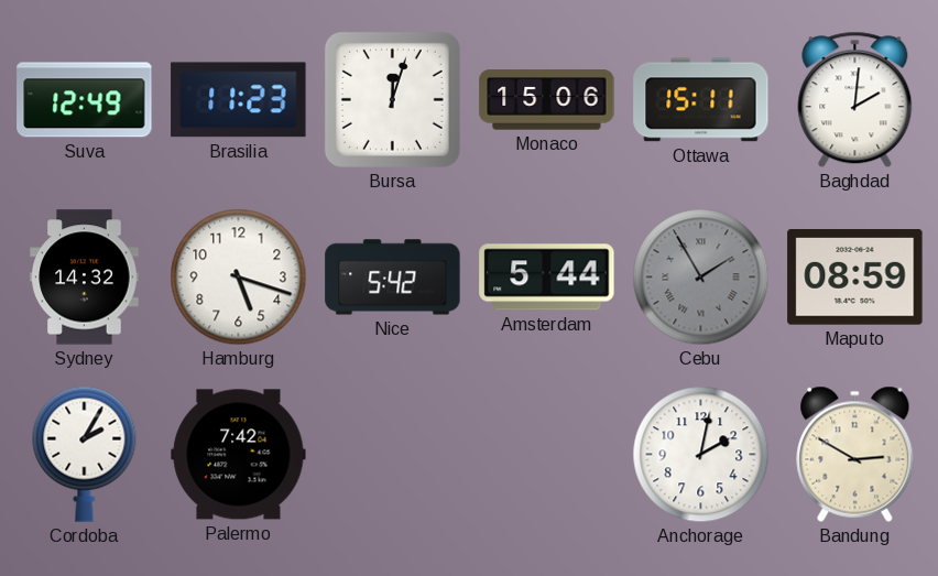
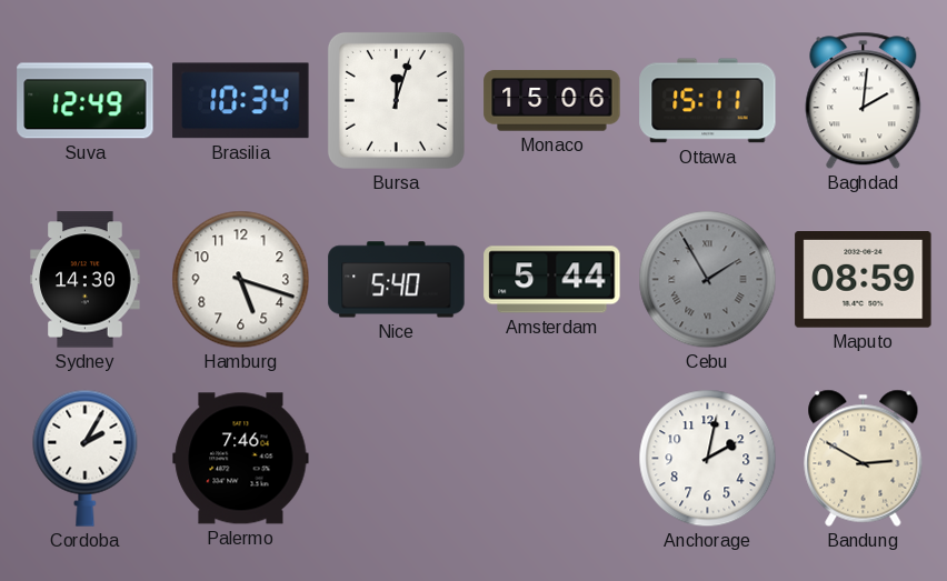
Brasilia: 11:23 -> 10:34
Sydney: 14:32 -> 14:30
Nice: 5:42 -> 5:40
Palermo: 7:42 -> 7:46
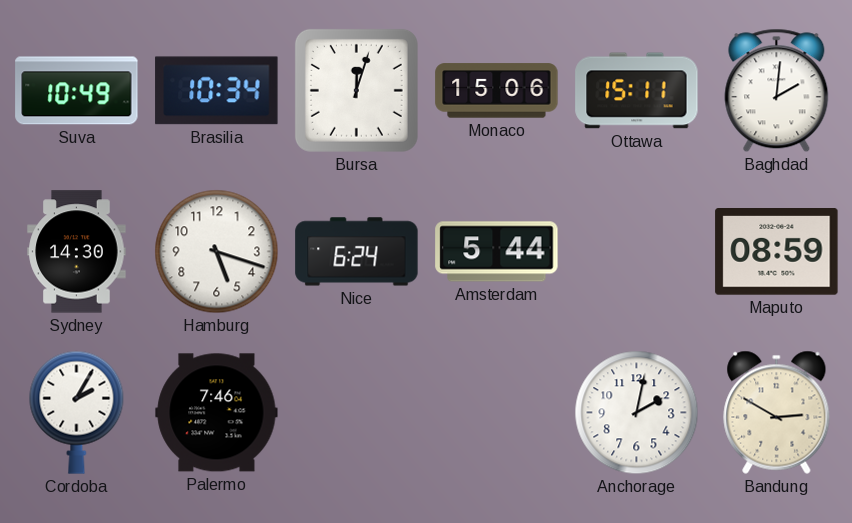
Suva: 12:49 -> 10:49
Nice: 5:40 -> 6:24
Cebu: 1:55 -> none
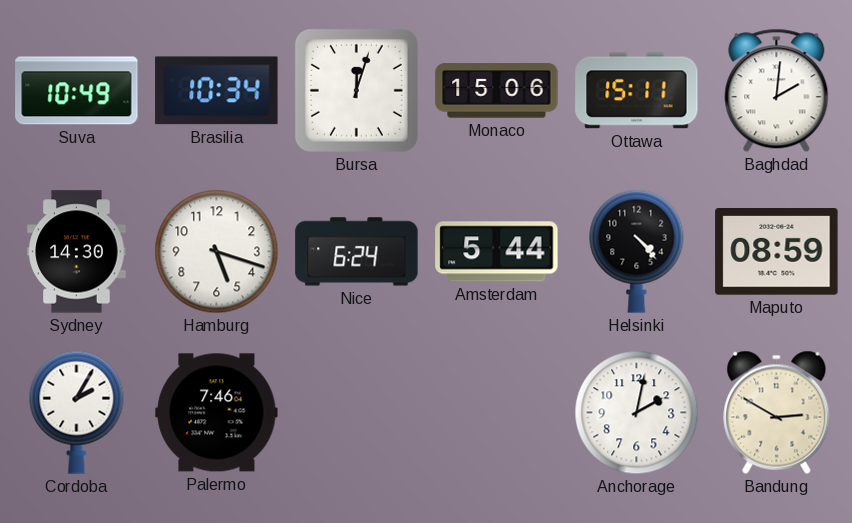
Helsinki: none -> 4:23
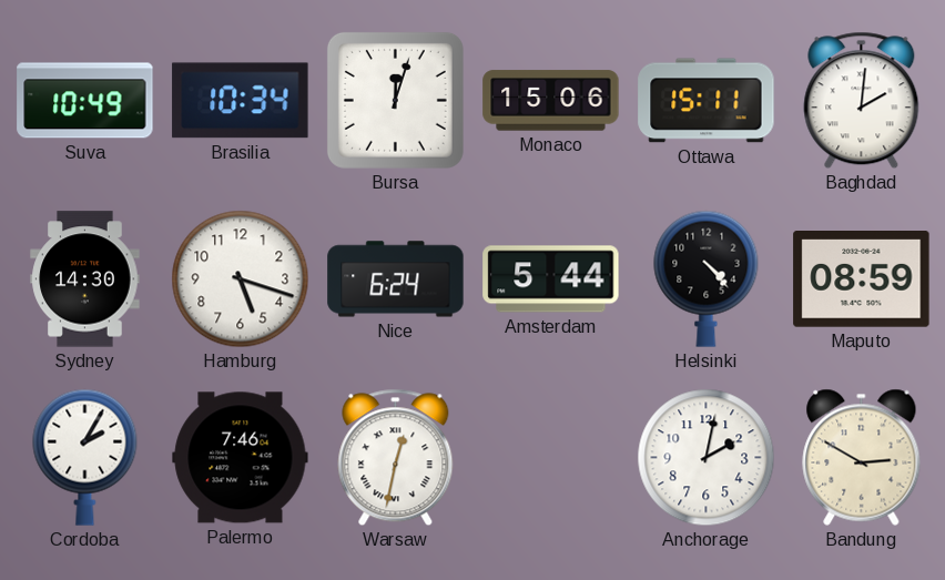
Warsaw: none -> 12:32
